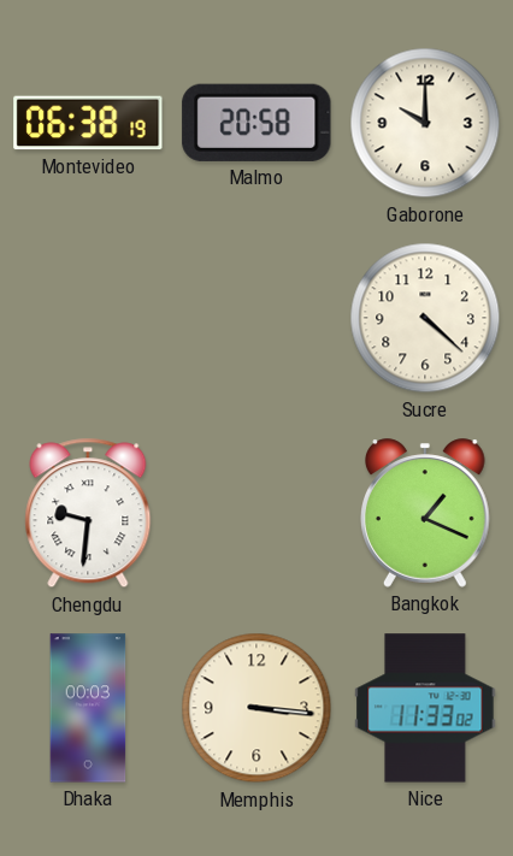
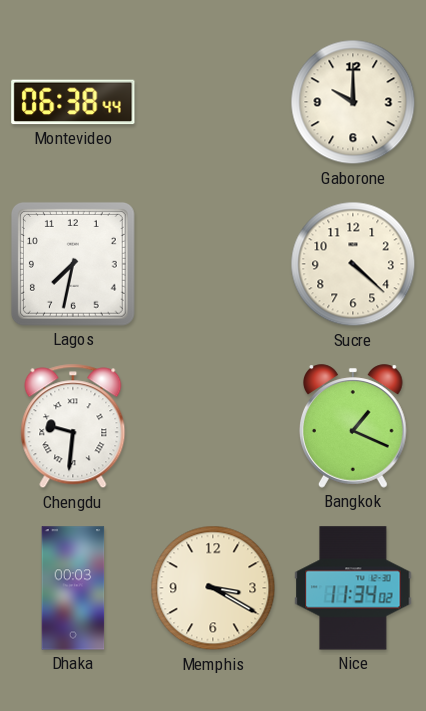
Montevideo: 06:38:19 -> 06:38:44
Malmo: 20:58 -> none
Lagos: none -> 7:32
Memphis: 3:16 -> 3:20
Nice: 11:33 -> 11:34
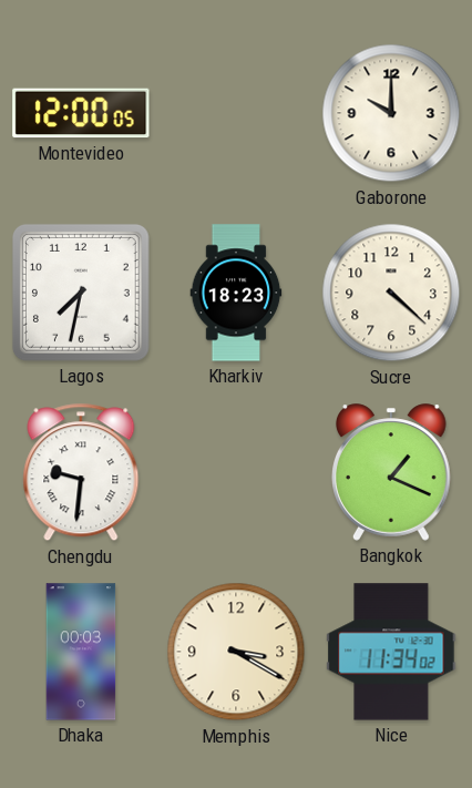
Montevideo: 06:38 -> 12:00
Kharkiv: none -> 18:23
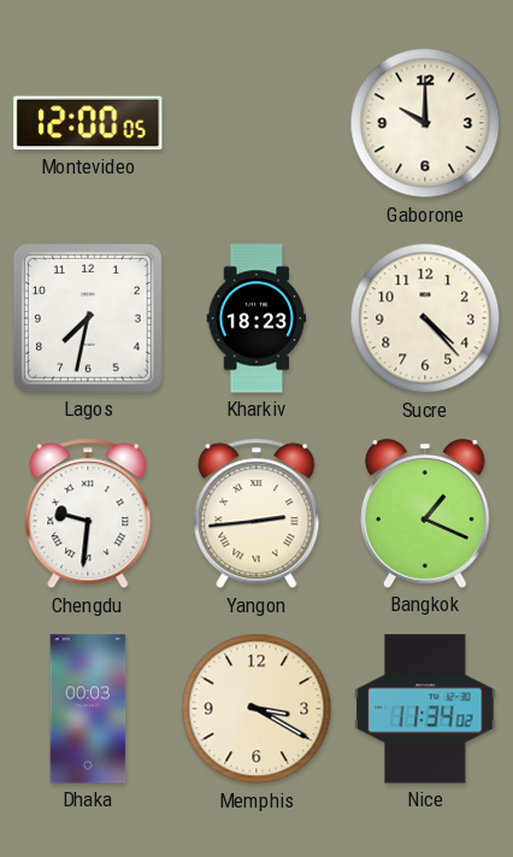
Sucre: 4:22 -> 4:23
Yangon: none -> 2:44
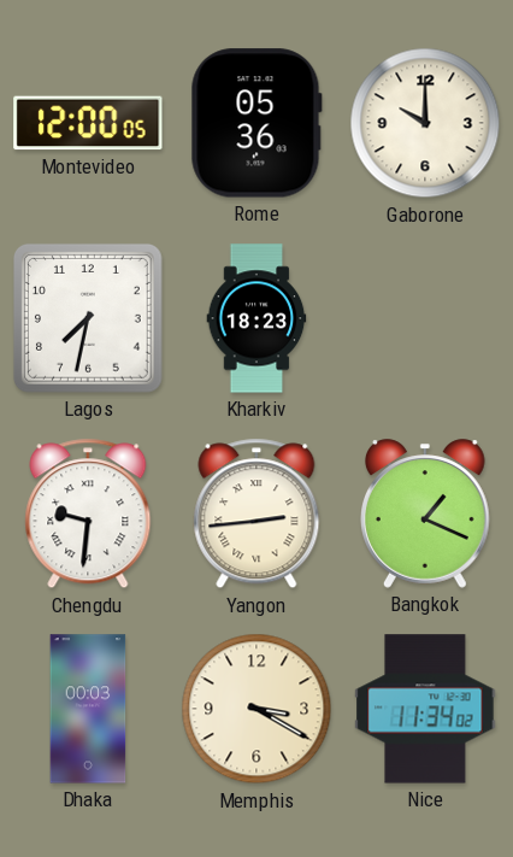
Rome: none -> 05:36
Sucre: 4:23 -> none
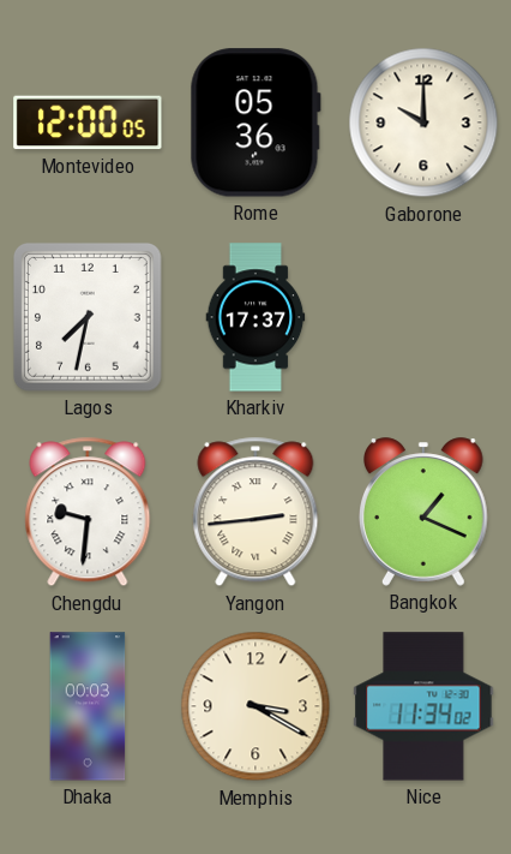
Kharkiv: 18:23 -> 17:37
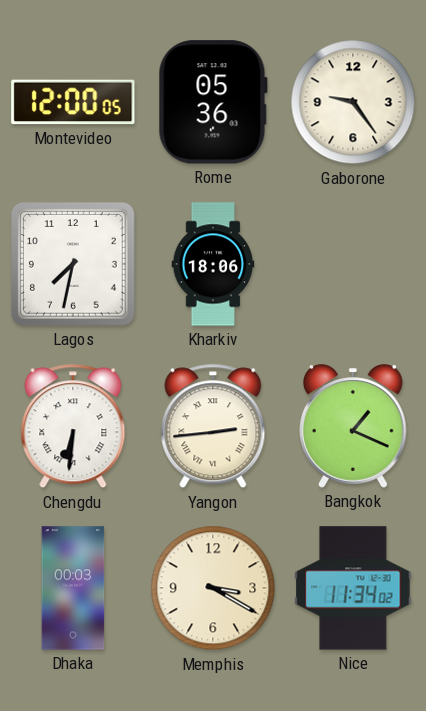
Gaborone: 10:00 -> 9:24
Kharkiv: 17:37 -> 18:06
Chengdu: 9:31 -> 6:31
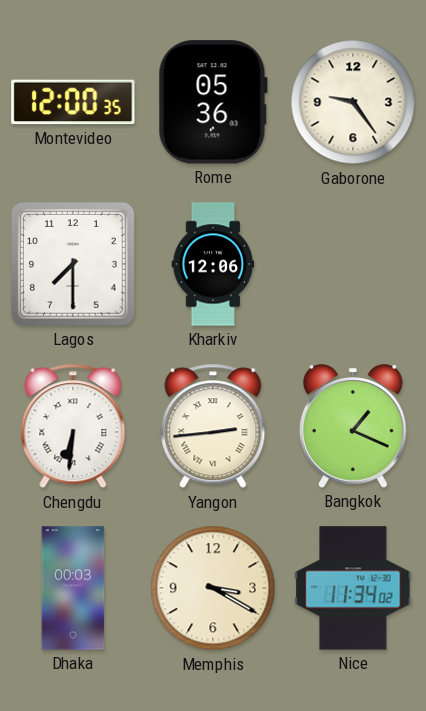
Montevideo: 12:00:05 -> 12:00:35
Lagos: 7:32 -> 7:30
Kharkiv: 18:06 -> 12:06
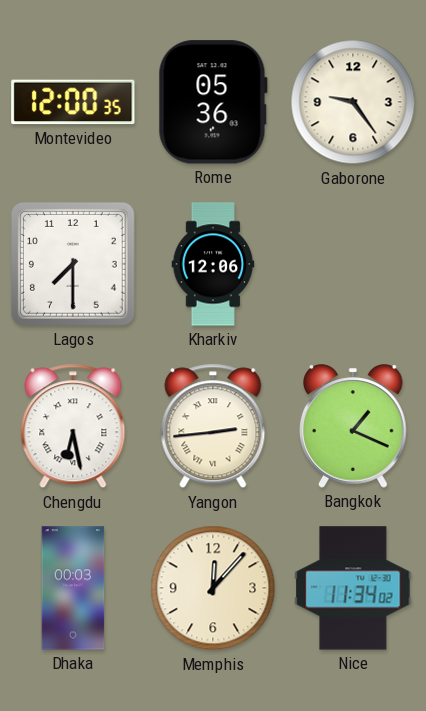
Chengdu: 6:31 -> 6:28
Memphis: 3:20 -> 12:07
